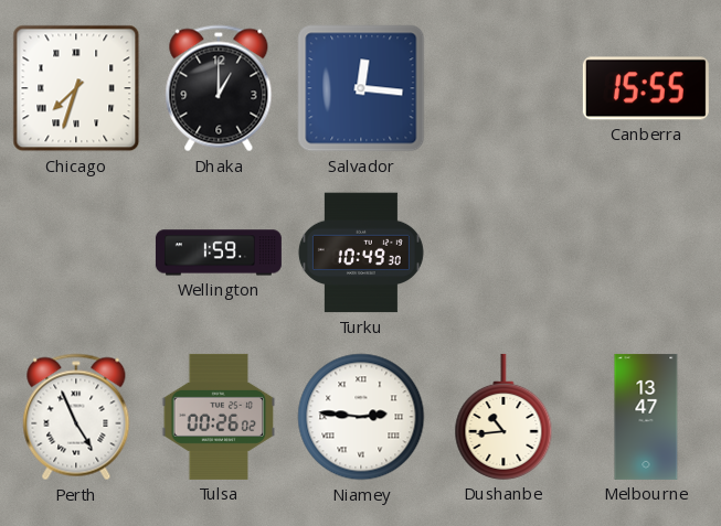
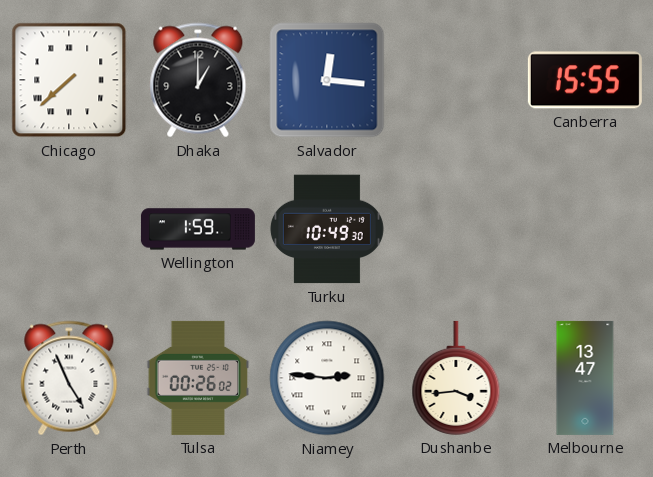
Chicago: 7:33 -> 7:38
Dushanbe: 10:44 -> 3:44
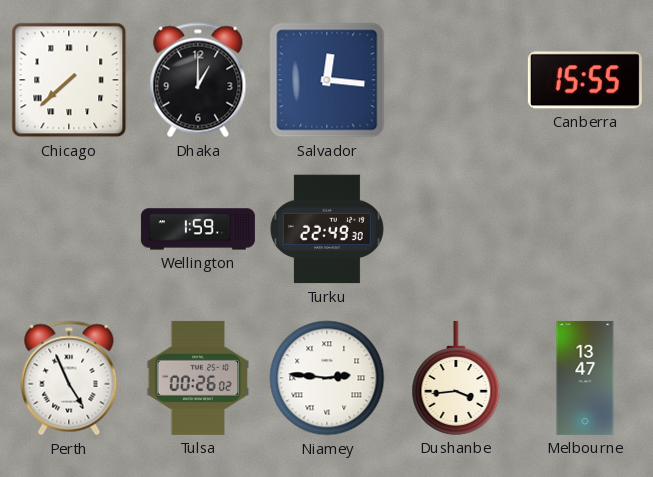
Turku: 10:49 -> 22:49
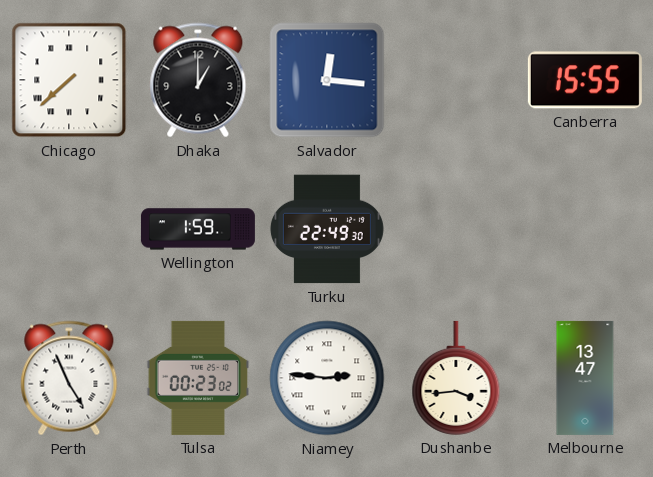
Tulsa: 00:26 -> 00:23
